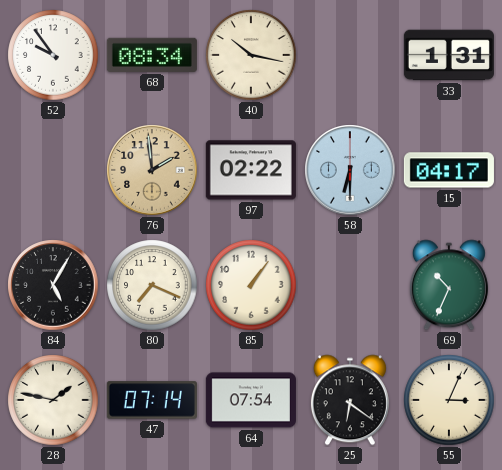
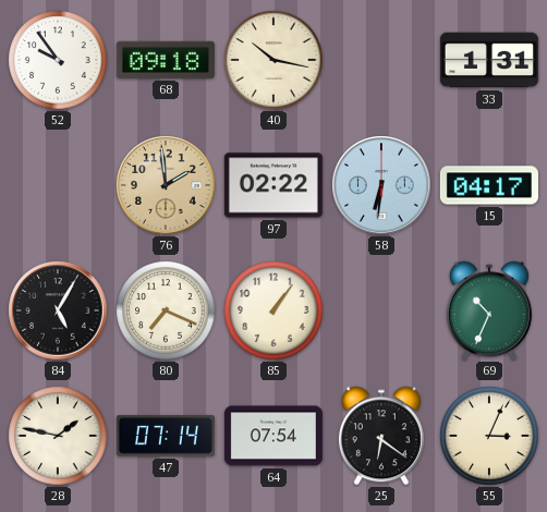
68: 08:34 -> 09:18
58: 6:30 -> 6:31
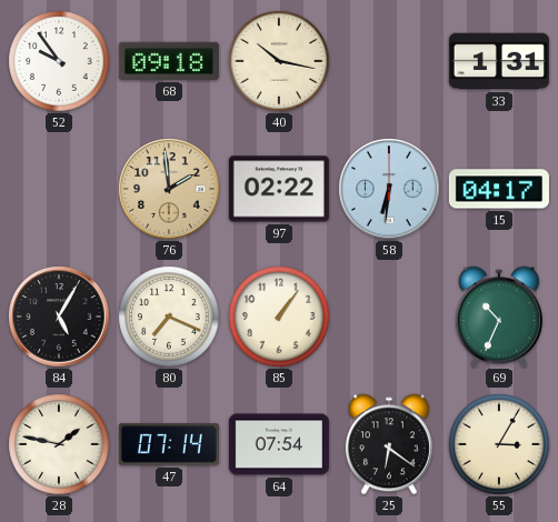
55: 3:04 -> 3:05
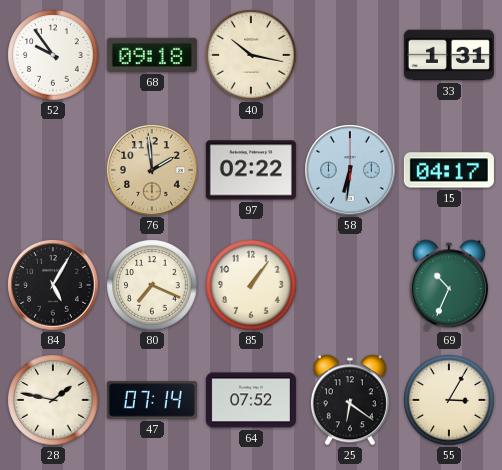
64: 07:54 -> 07:52
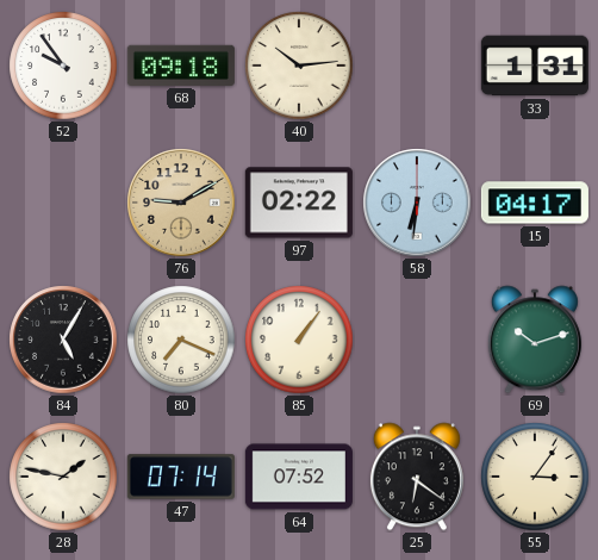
40: 10:17 -> 10:14
76: 1:59 -> 9:10
69: 10:34 -> 10:12
55: 3:05 -> 3:06
